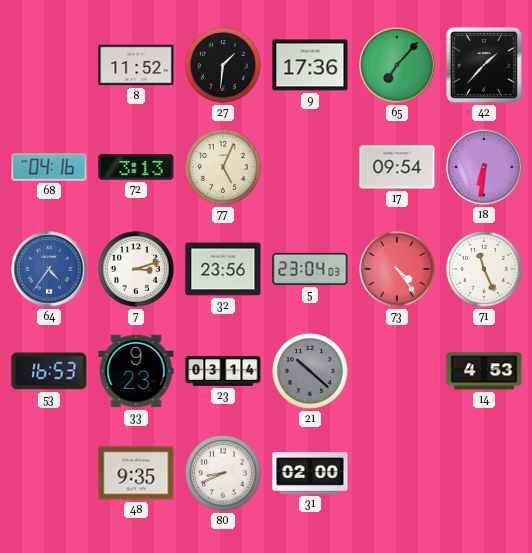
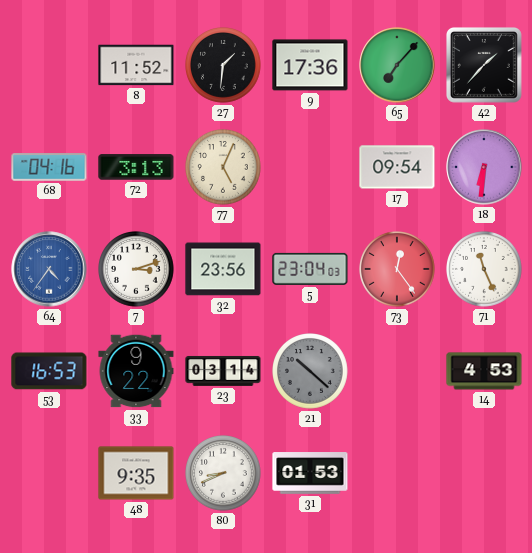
73: 4:24 -> 12:24
33: 9:23 -> 9:22
31: 02:00 -> 01:53
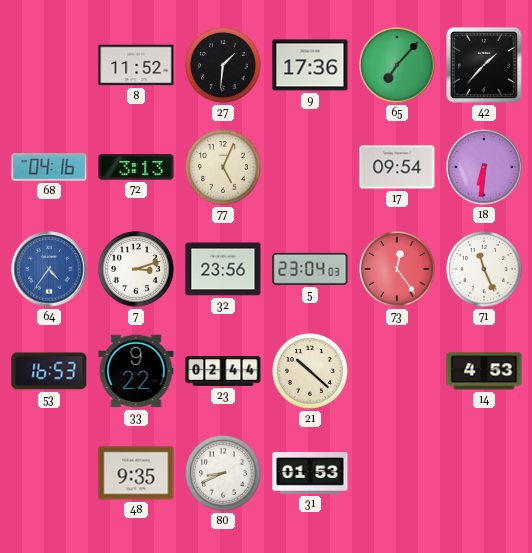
23: 03:14 -> 02:44
21 dial: grey -> cream
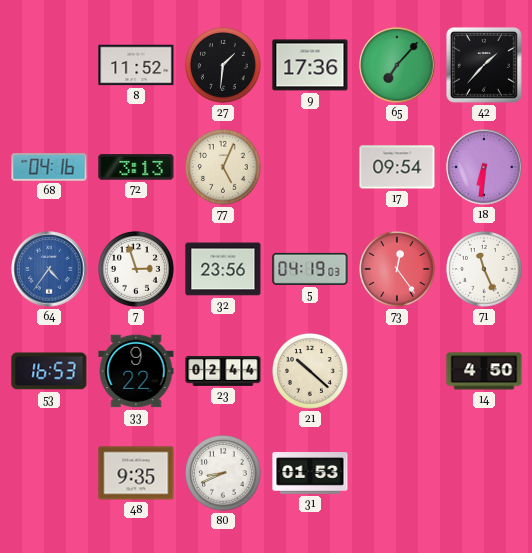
7: 3:12 -> 2:57
5: 23:04 -> 04:19
14: 4:53 -> 4:50
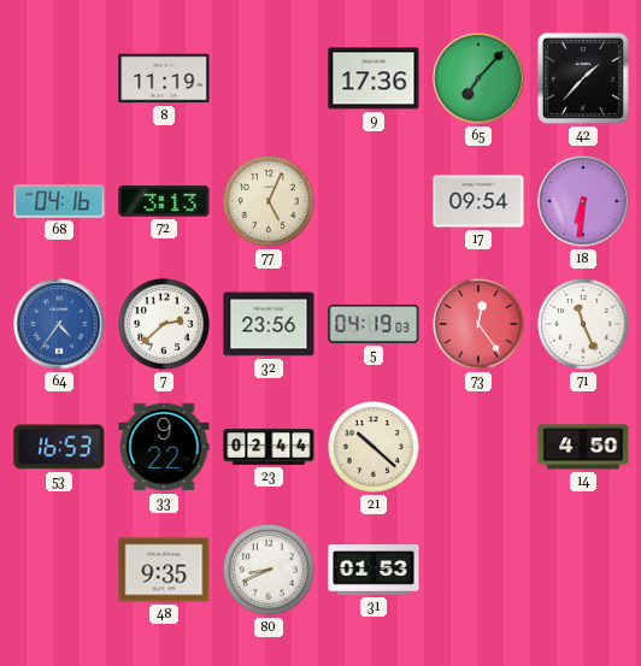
8: 11:52 -> 11:19
27: 1:31 -> none
7: 2:57 -> 2:38
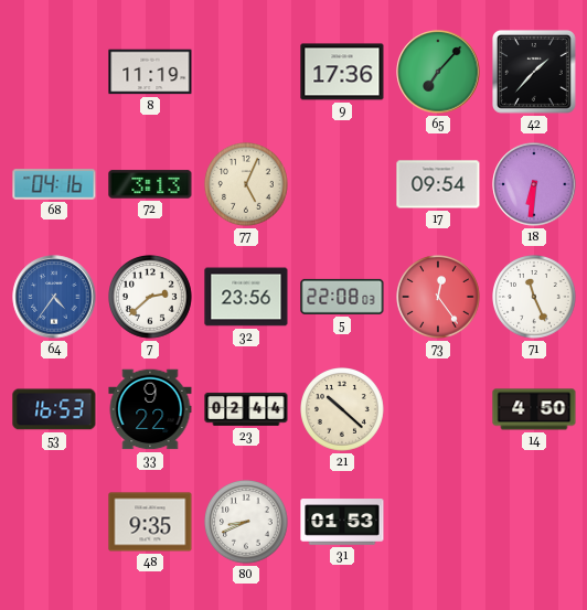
5: 04:19 -> 22:08
